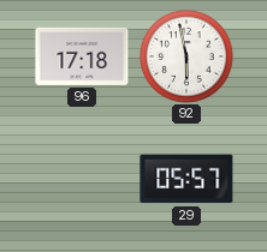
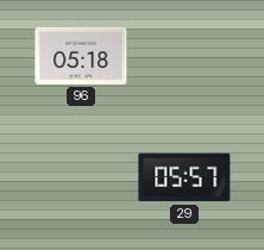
96: 17:18 -> 05:18
92: 5:58 -> none
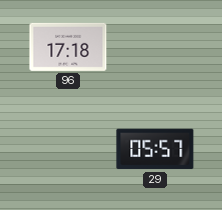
96: 05:18 -> 17:18
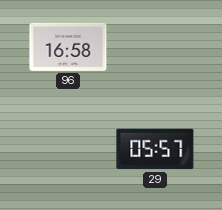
96: 17:18 -> 16:58
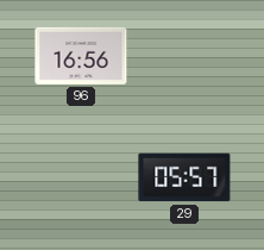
96: 16:58 -> 16:56
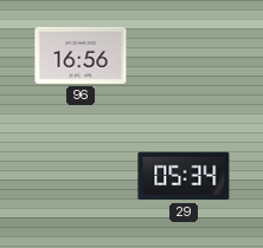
29: 05:57 -> 05:34
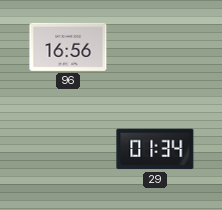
29: 05:34 -> 01:34
